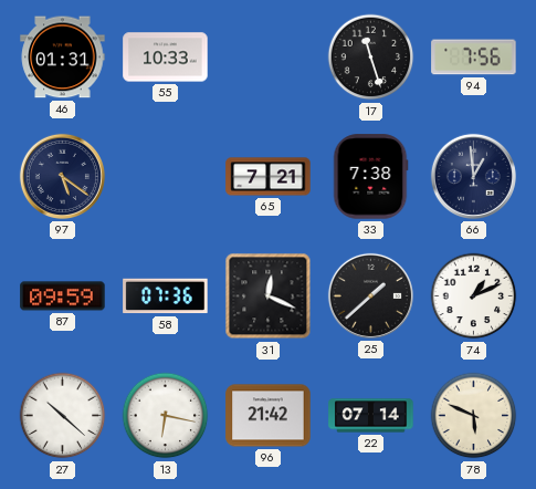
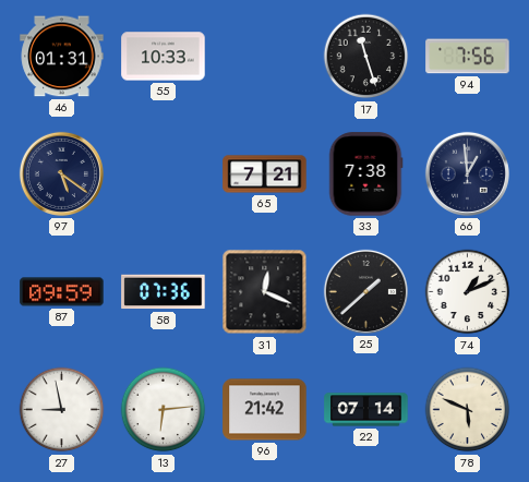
27: 10:22 -> 8:58
13: 6:17 -> 6:14
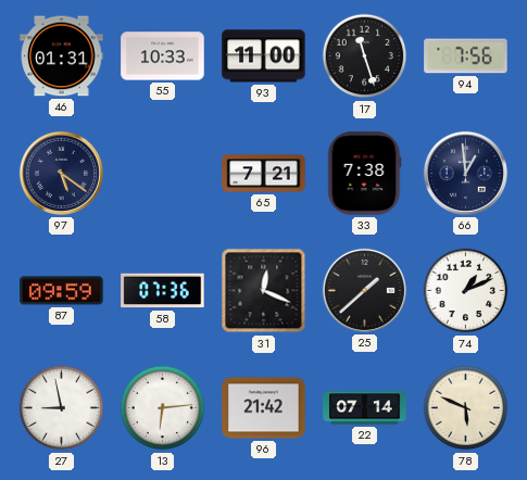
93: none -> 11:00
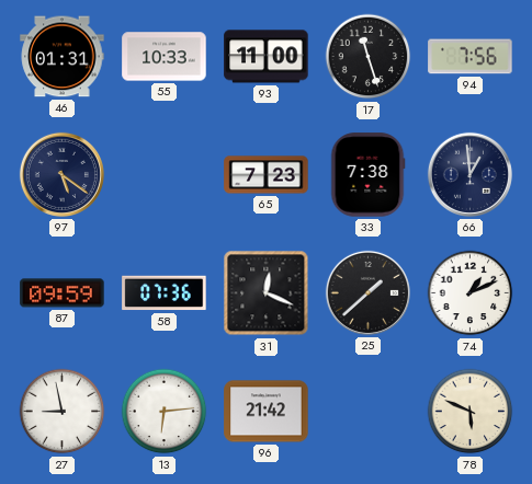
65: 7:21 -> 7:23
22: 07:14 -> none
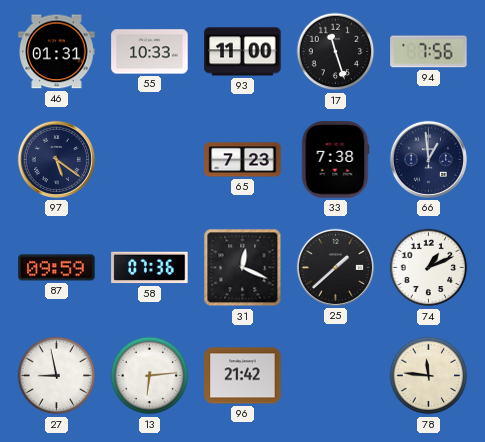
78: 5:49 -> 11:46
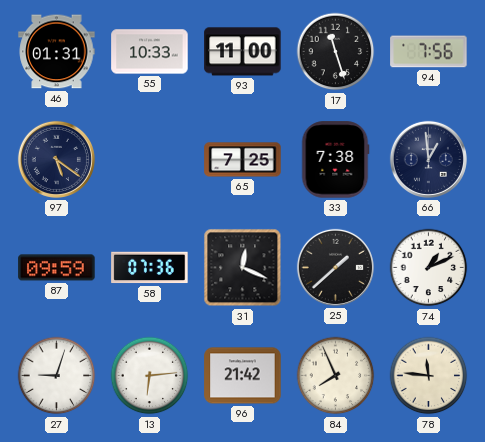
65: 7:23 -> 7:25
27: 8:58 -> 9:03
84: none -> 7:56
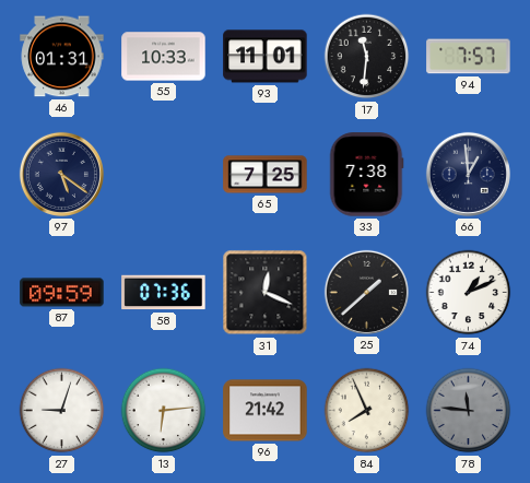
93: 11:00 -> 11:01
17: 11:27 -> 11:31
94: 7:56 -> 7:57
78 dial: cream -> grey
